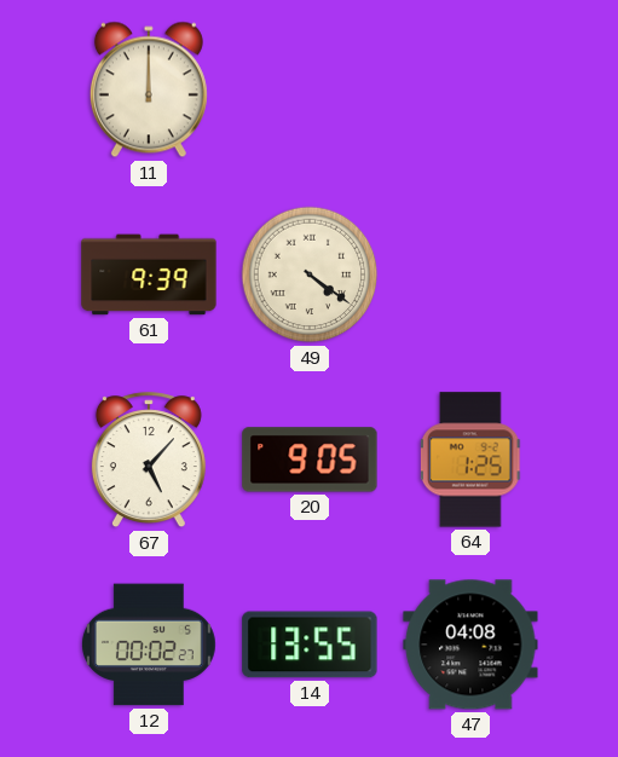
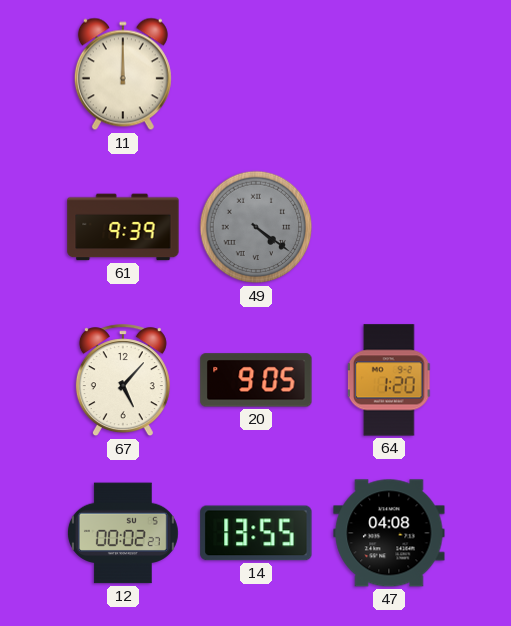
49 dial: cream -> grey
64: 1:25 -> 1:20
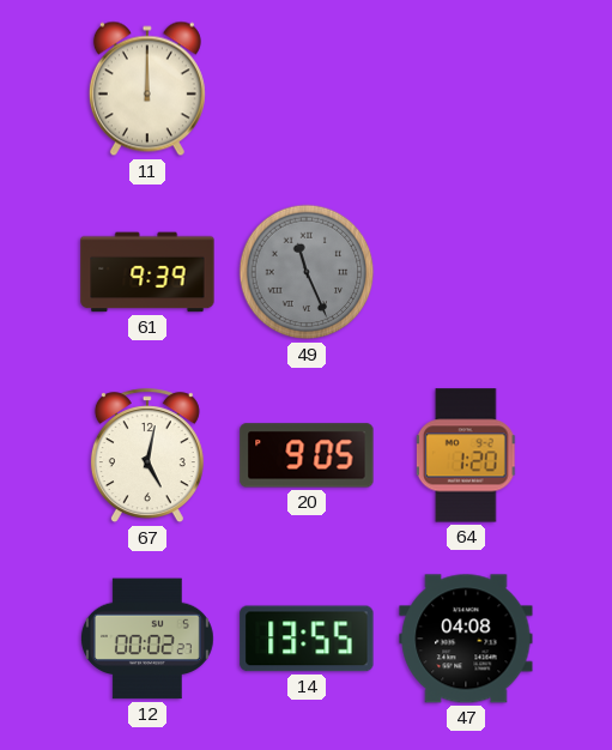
49: 4:21 -> 11:26
67: 5:07 -> 5:02
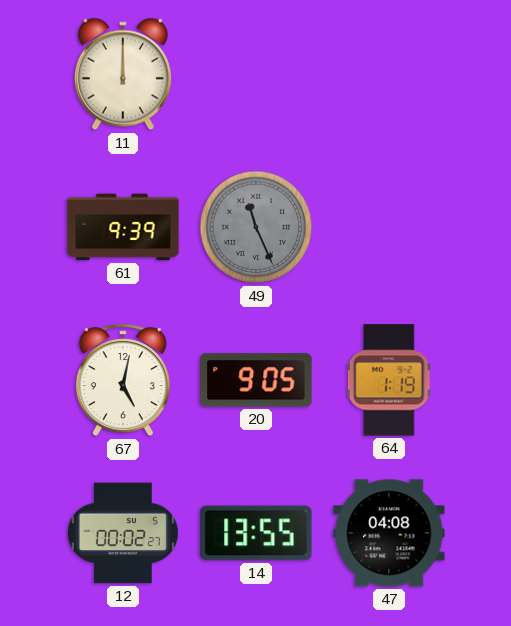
64: 1:20 -> 1:19
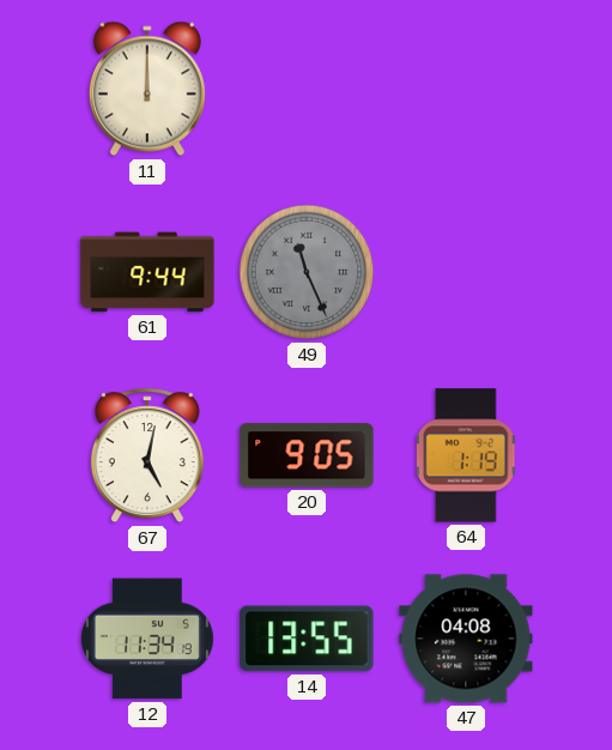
61: 9:39 -> 9:44
12: 00:02 -> 11:34
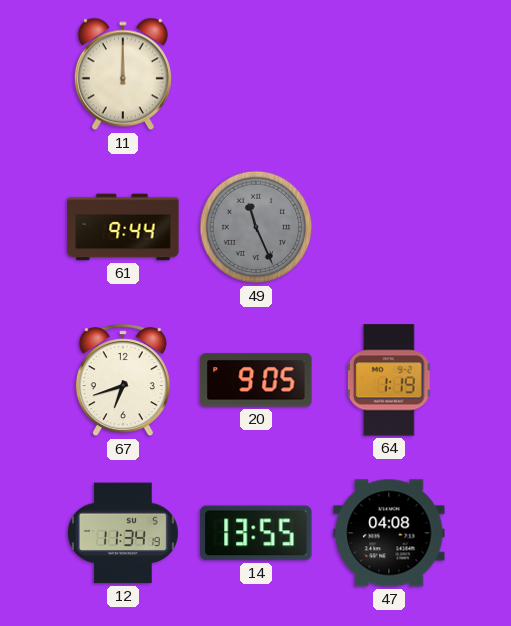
67: 5:02 -> 6:42
